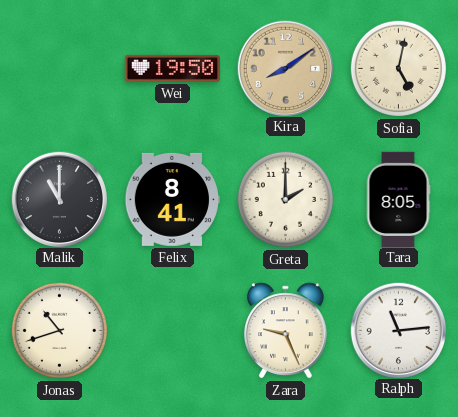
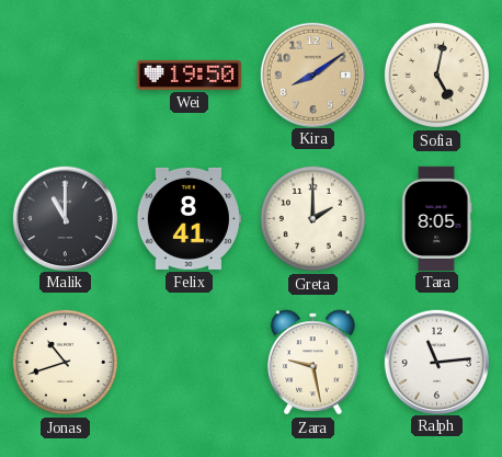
Zara: 9:26 -> 9:28
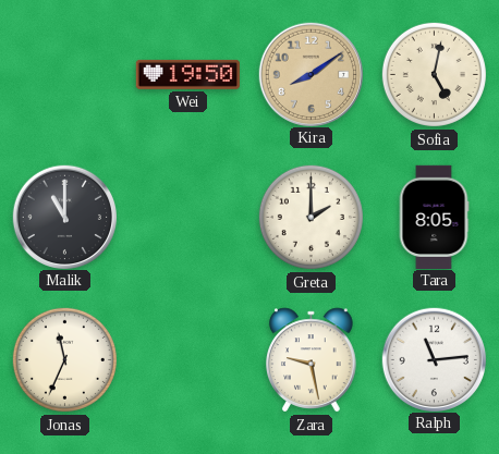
Felix: 8:41 -> none
Jonas: 10:42 -> 11:34
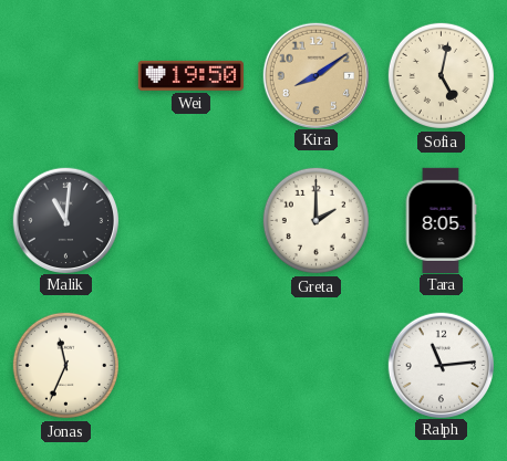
Malik: 11:00 -> 11:01
Zara: 9:28 -> none
